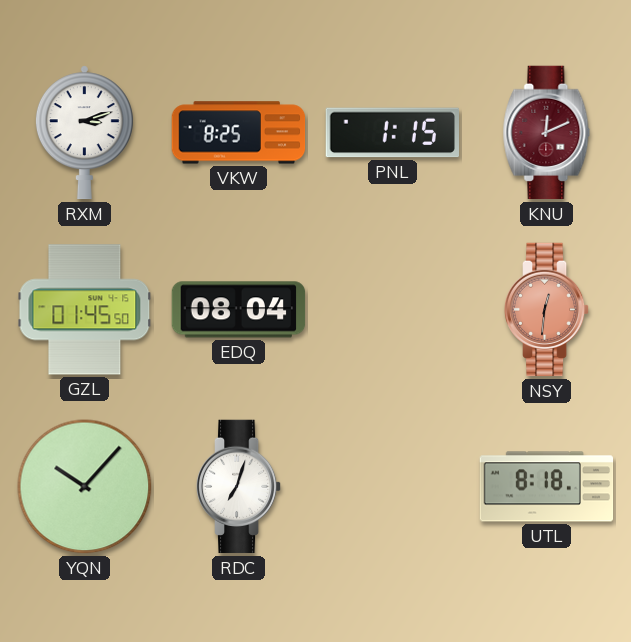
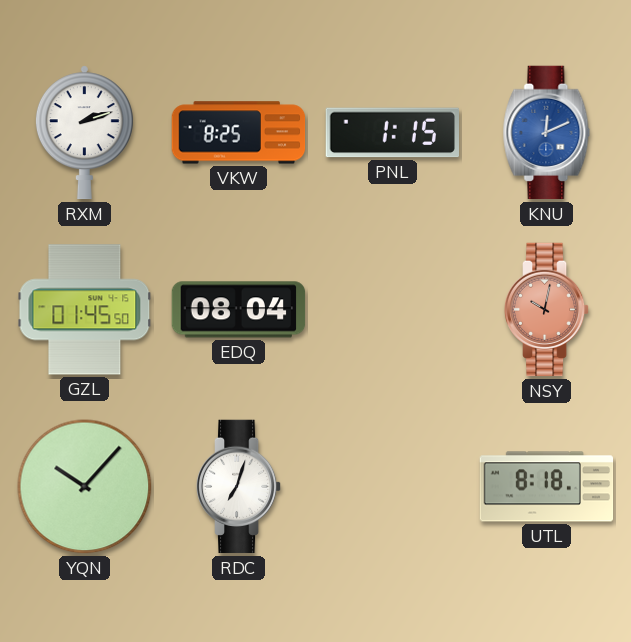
RXM: 3:12 -> 2:12
KNU dial: burgundy -> blue
NSY: 12:31 -> 10:02
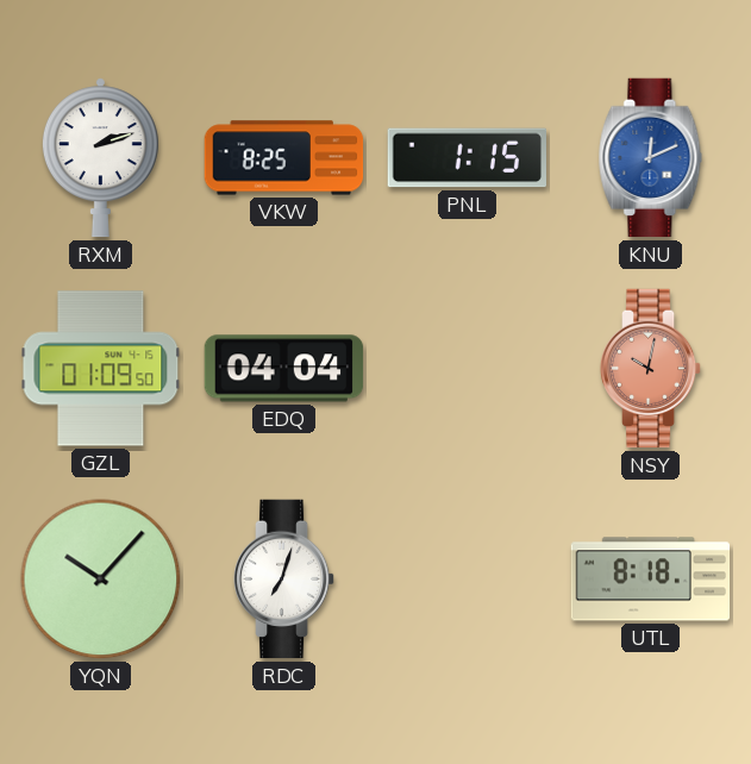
GZL: 01:45 -> 01:09
EDQ: 08:04 -> 04:04
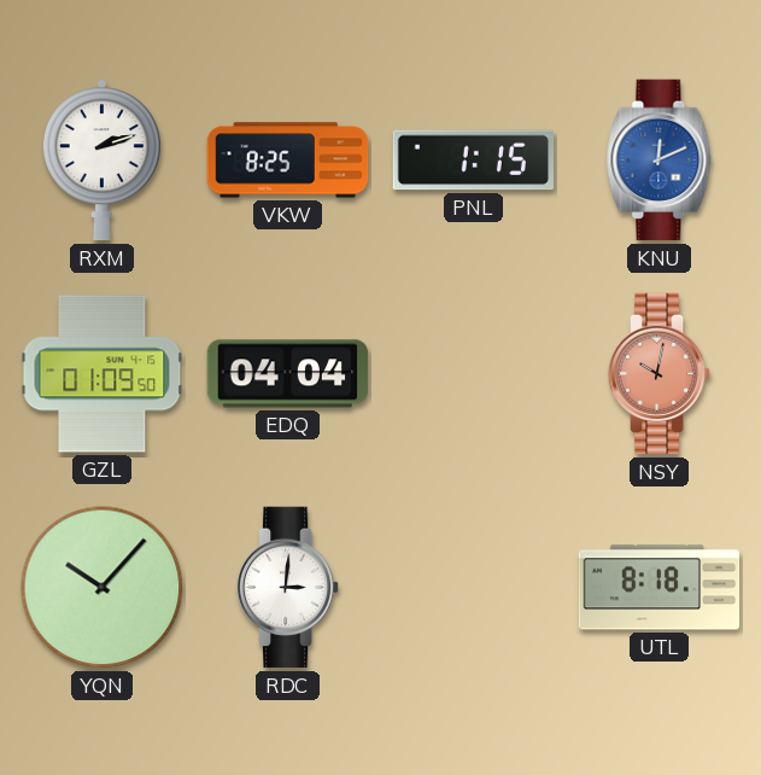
RDC: 7:03 -> 3:01
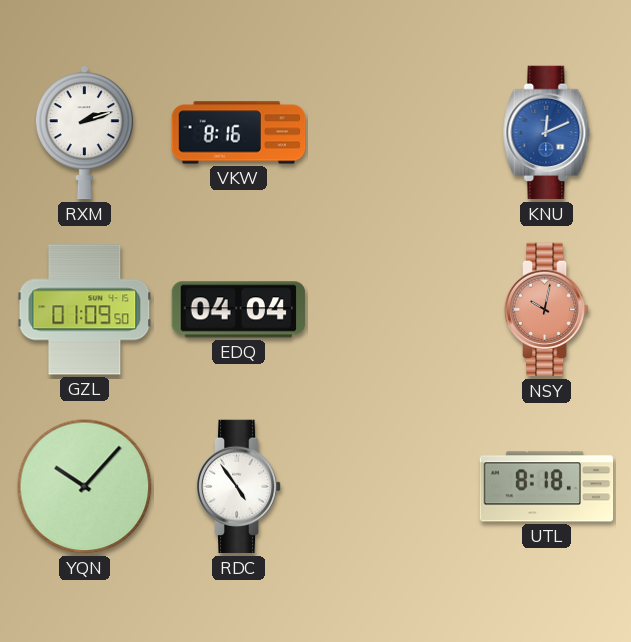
VKW: 8:25 -> 8:16
PNL: 1:15 -> none
RDC: 3:01 -> 4:54
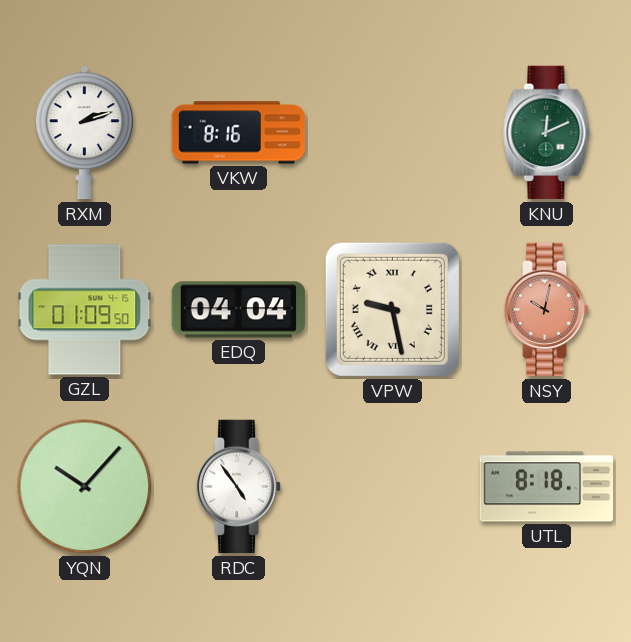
KNU dial: blue -> green
VPW: none -> 9:28
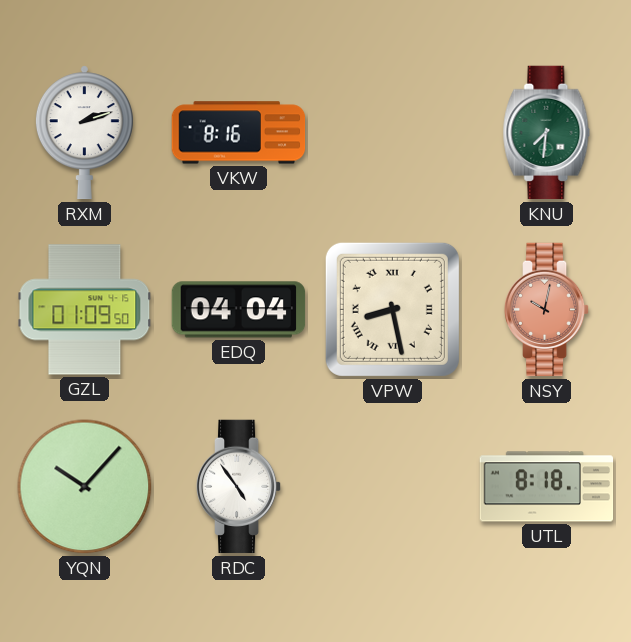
KNU: 12:11 -> 7:31
VPW: 9:28 -> 8:28
